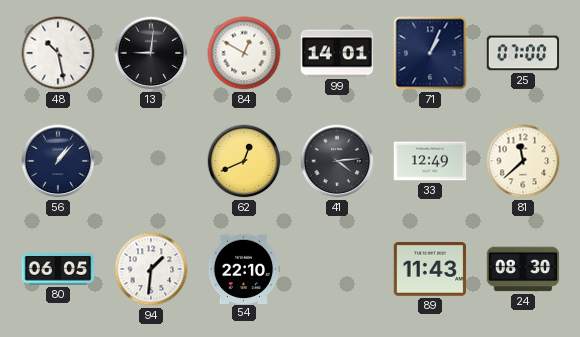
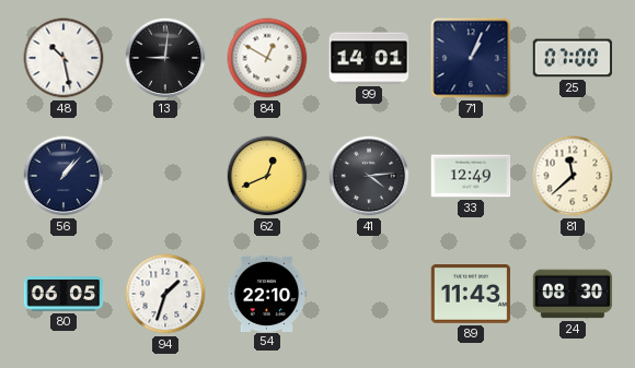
94: 1:31 -> 1:33
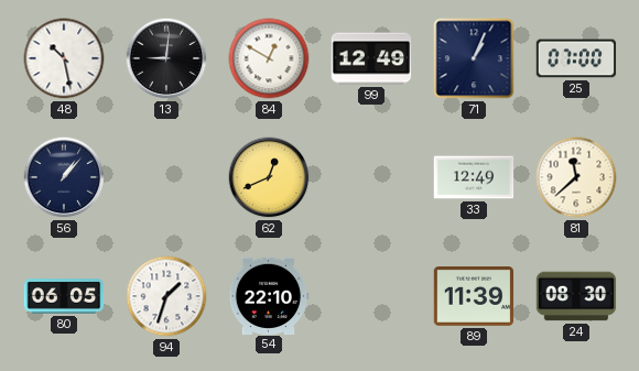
99: 14:01 -> 12:49
41: 4:14 -> none
89: 11:43 -> 11:39
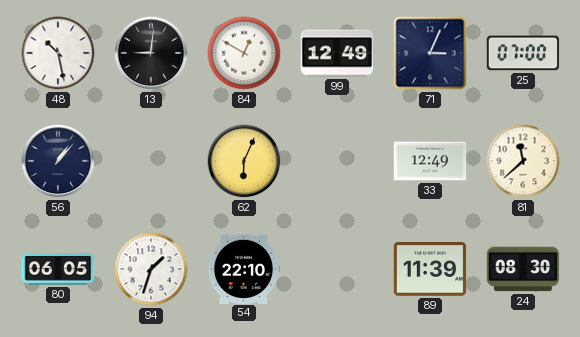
71: 1:04 -> 3:04
62: 12:41 -> 6:04
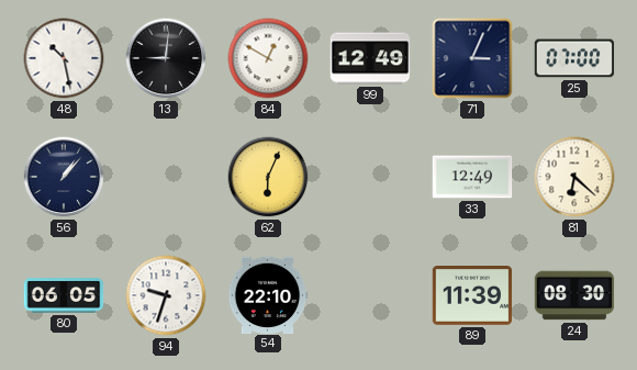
81: 11:38 -> 6:22
94: 1:33 -> 9:33
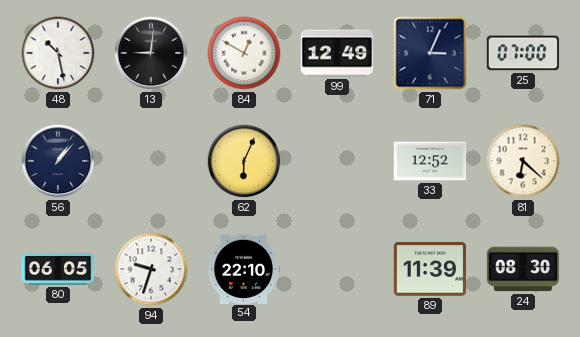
33: 12:49 -> 12:52
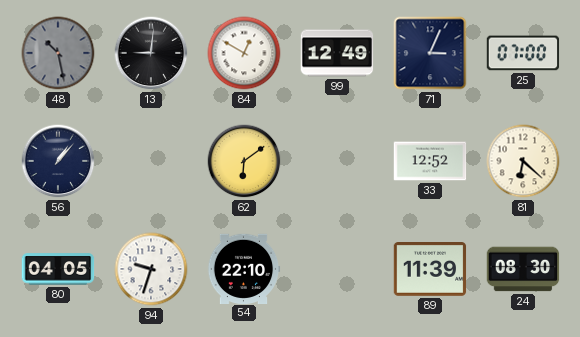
48 dial: white -> grey
62: 6:04 -> 6:09
80: 06:05 -> 04:05
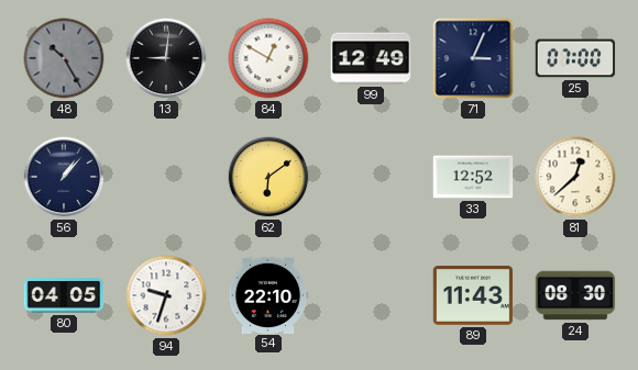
48: 10:28 -> 10:25
81: 6:22 -> 12:38
89: 11:39 -> 11:43
